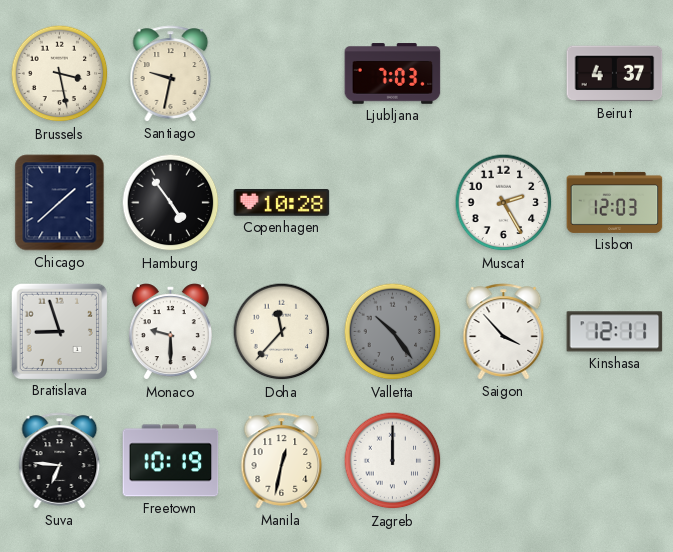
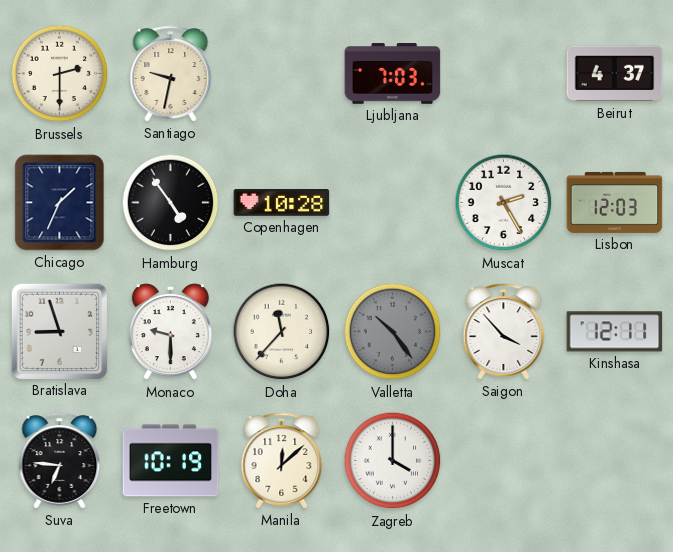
Brussels: 3:28 -> 2:30
Chicago: 1:38 -> 1:34
Manila: 12:32 -> 12:08
Zagreb: 12:00 -> 4:00
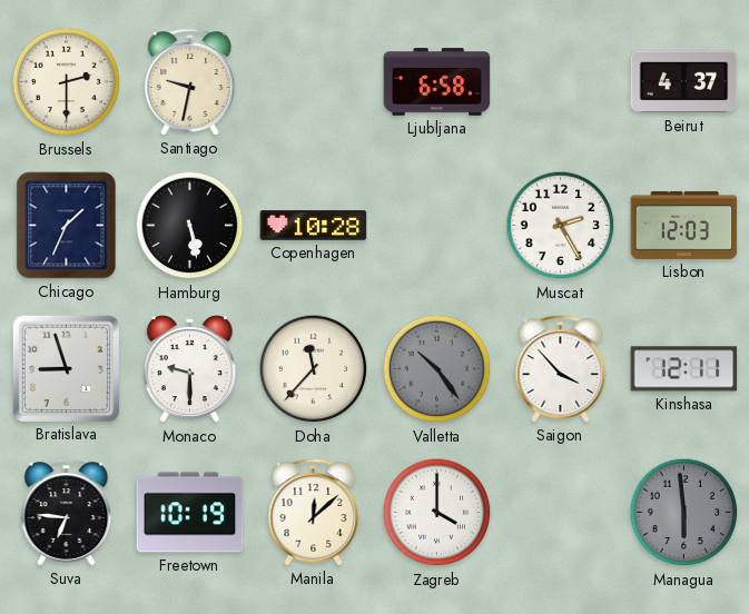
Ljubljana: 7:03 -> 6:58
Hamburg: 4:54 -> 5:28
Managua: none -> 5:59
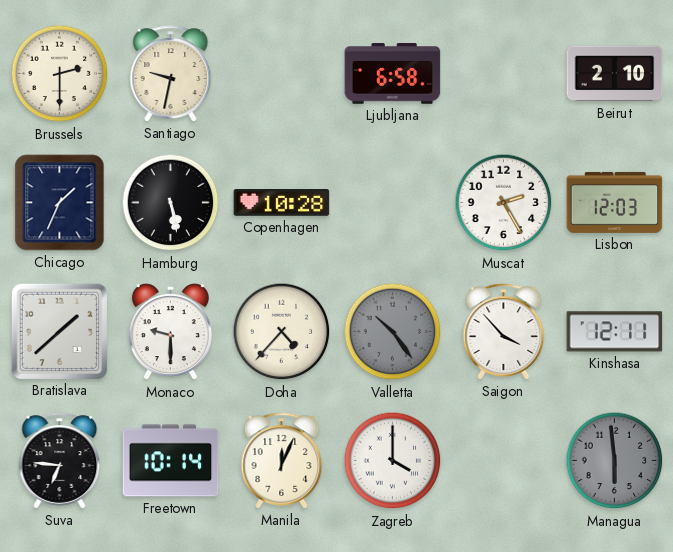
Beirut: 4:37 -> 2:10
Bratislava: 8:57 -> 1:38
Doha: 11:37 -> 4:37
Freetown: 10:19 -> 10:14
Manila: 12:08 -> 12:04
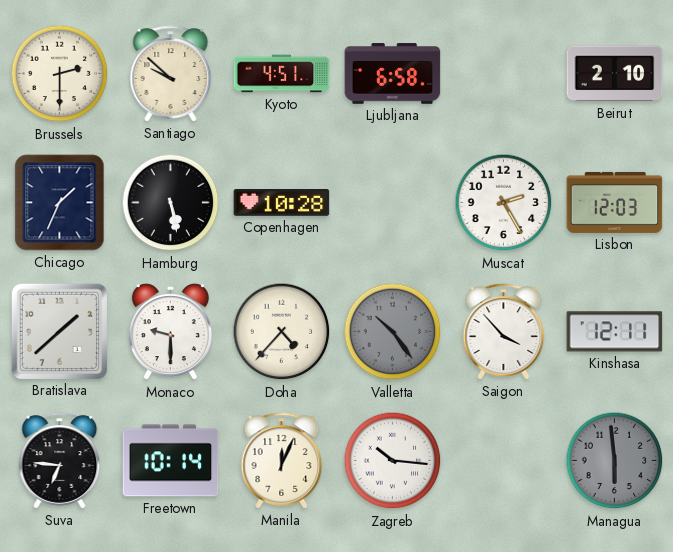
Santiago: 9:32 -> 9:52
Kyoto: none -> 4:51
Zagreb: 4:00 -> 10:16
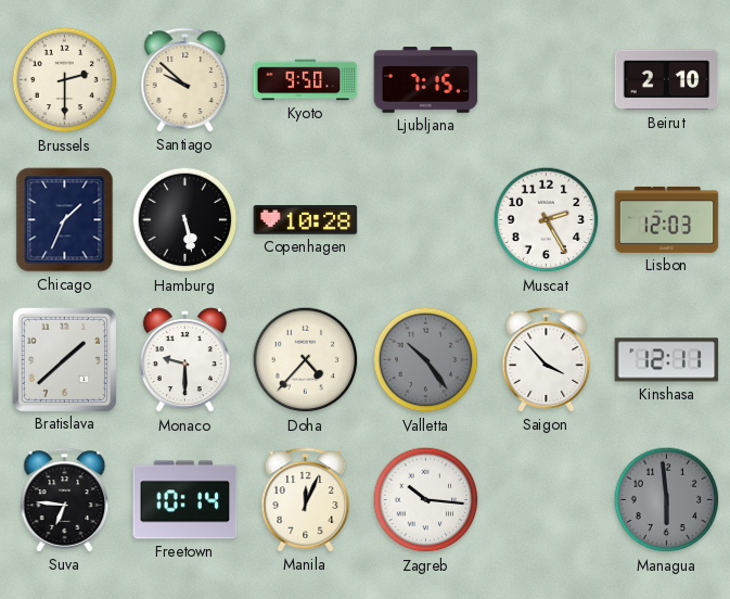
Kyoto: 4:51 -> 9:50
Ljubljana: 6:58 -> 7:15
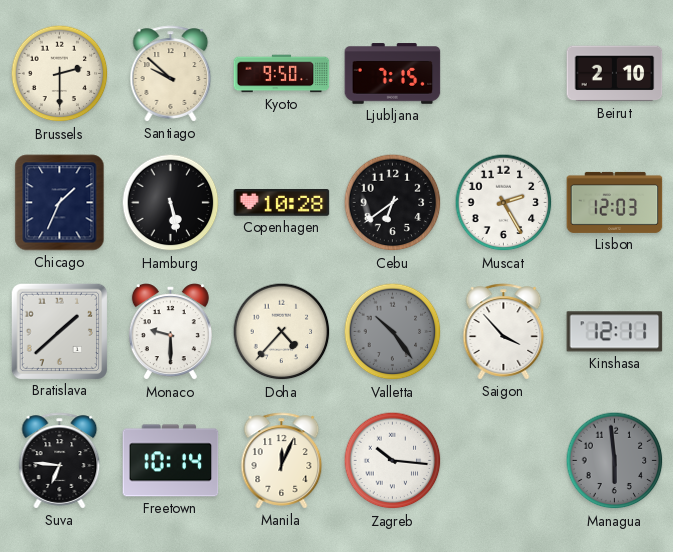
Cebu: none -> 6:39
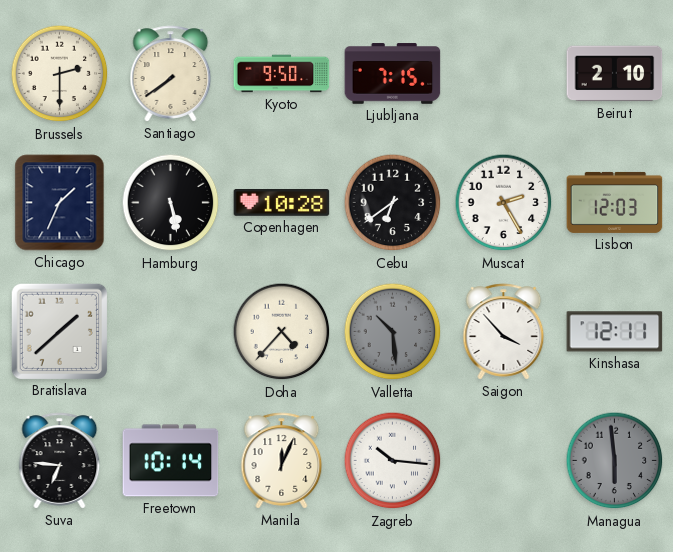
Santiago: 9:52 -> 7:39
Monaco: 9:30 -> none
Valletta: 10:24 -> 10:29
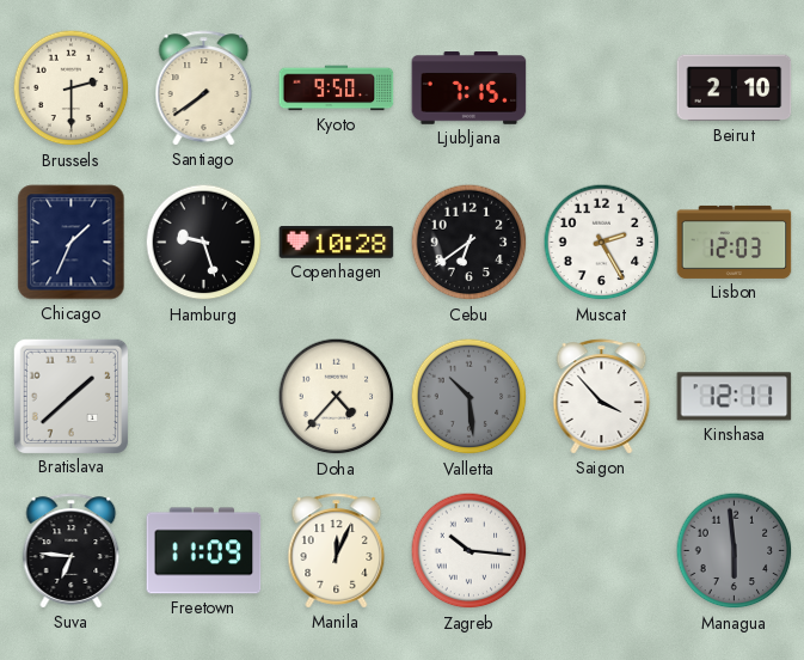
Hamburg: 5:28 -> 9:27
Freetown: 10:14 -> 11:09
